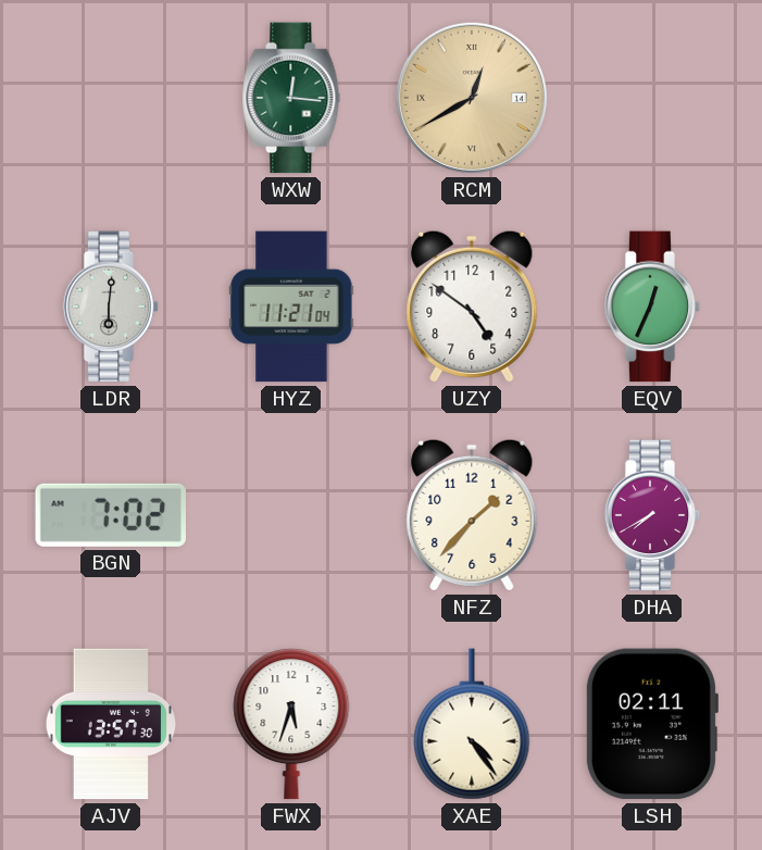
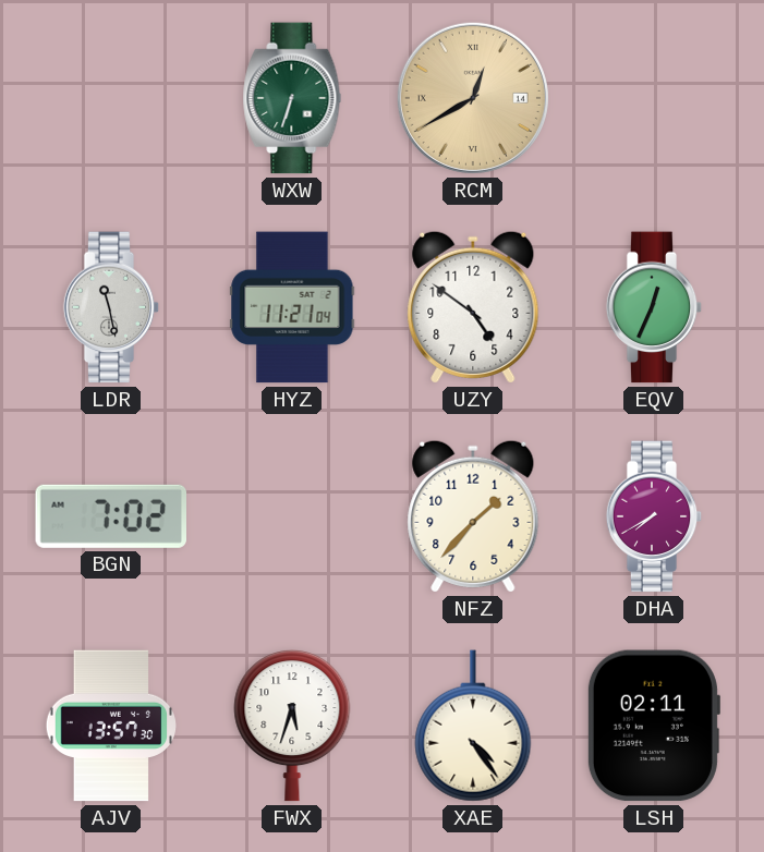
WXW: 12:16 -> 6:33
LDR: 6:01 -> 11:28
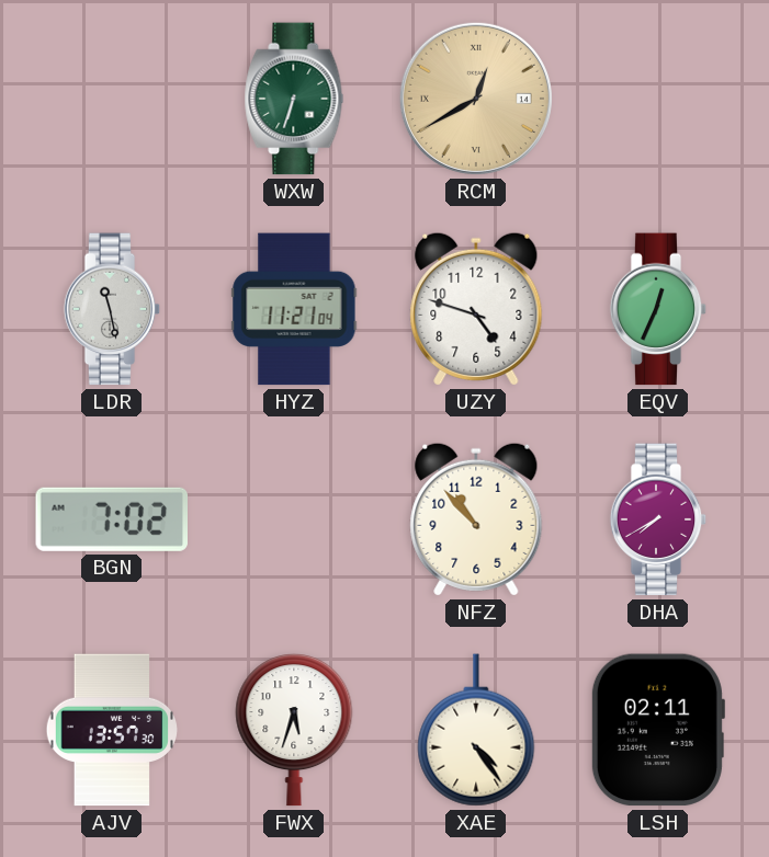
UZY: 4:51 -> 4:48
NFZ: 1:37 -> 10:53
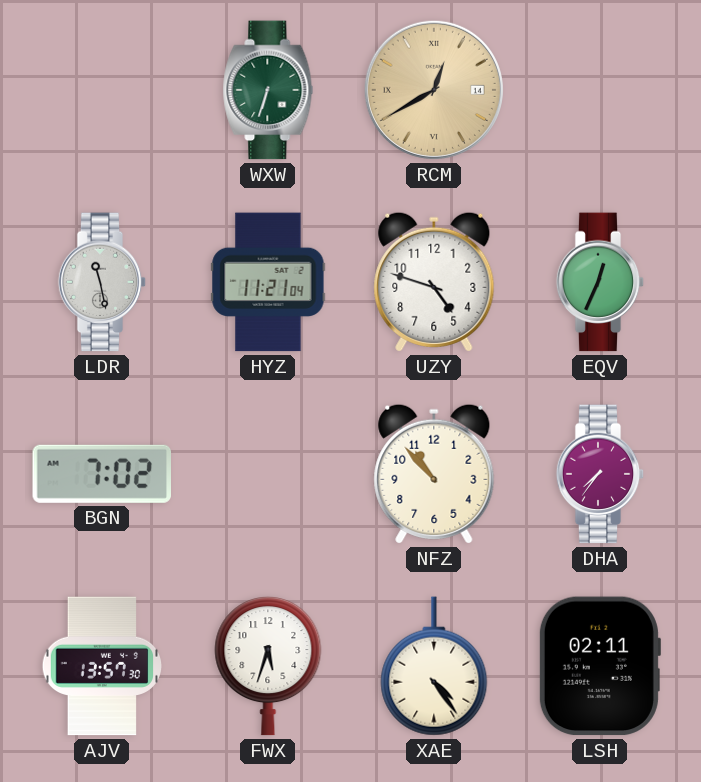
DHA: 7:40 -> 7:36
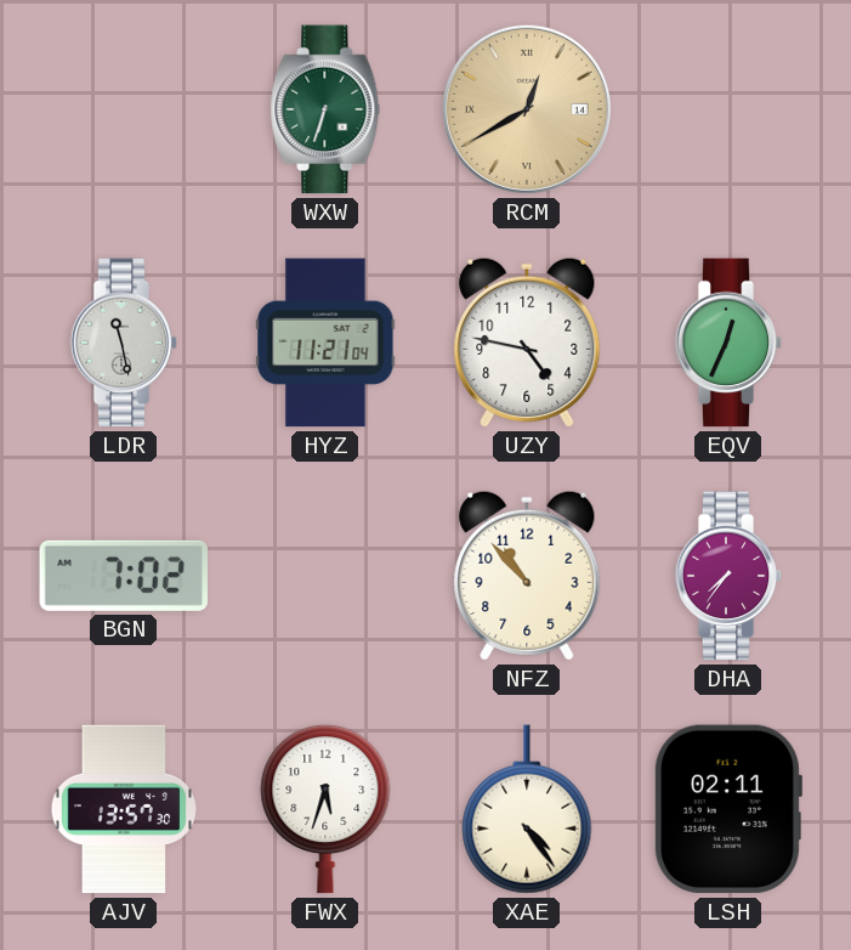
UZY: 4:48 -> 4:47
